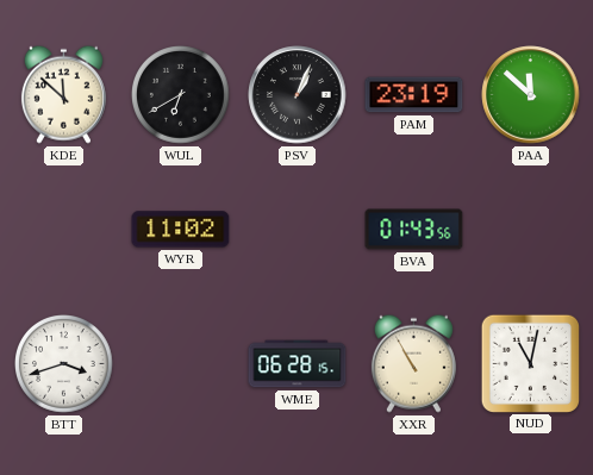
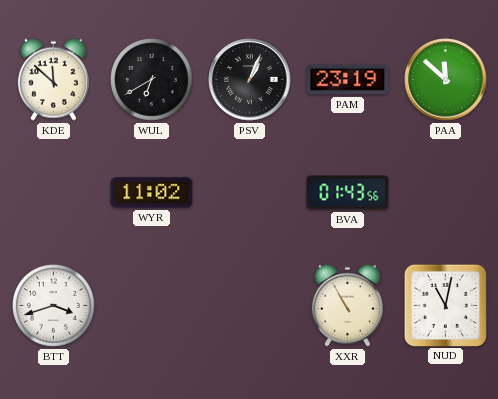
WME: 06:28 -> none
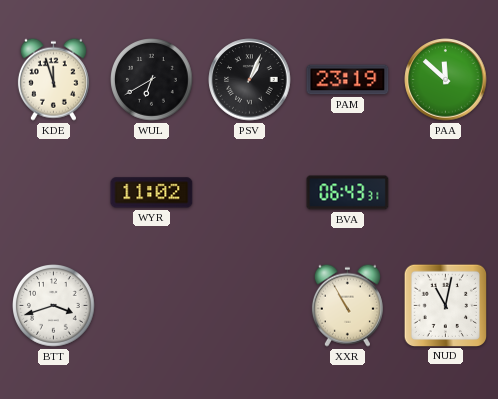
KDE: 11:52 -> 11:57
BVA: 01:43 -> 06:43
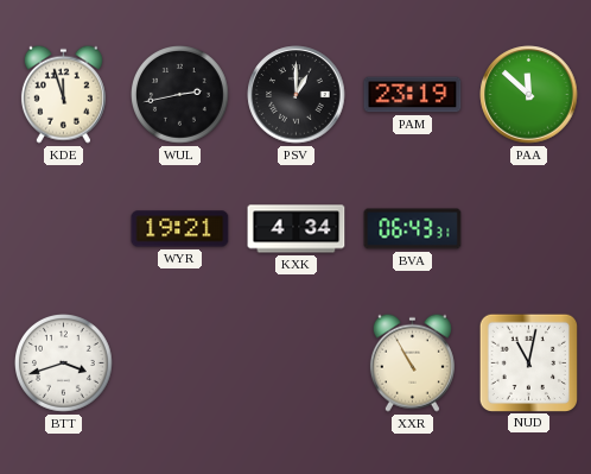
WUL: 6:40 -> 2:43
PSV: 1:04 -> 1:00
WYR: 11:02 -> 19:21
KXK: none -> 4:34
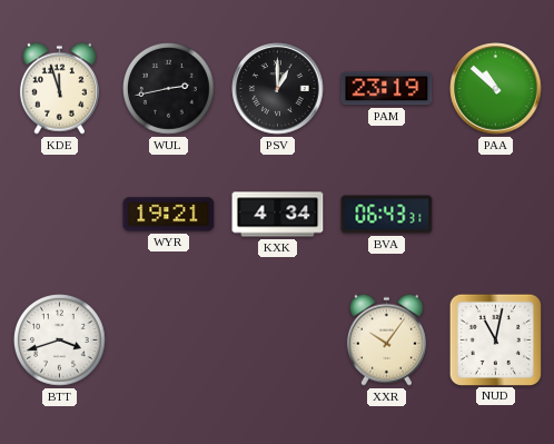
PAA: 11:52 -> 10:52
XXR: 10:55 -> 10:06
